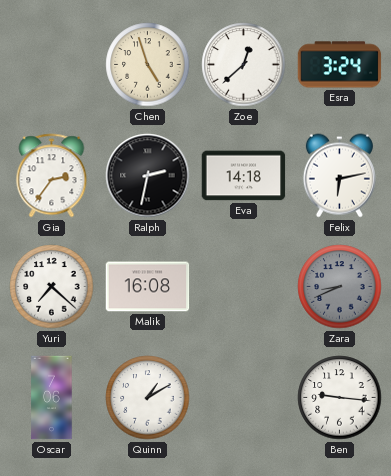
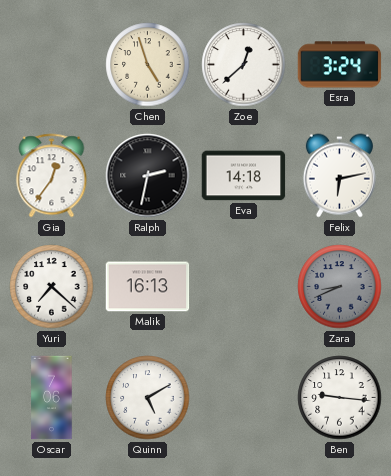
Gia: 2:36 -> 12:36
Malik: 16:08 -> 16:13
Quinn: 1:10 -> 5:10
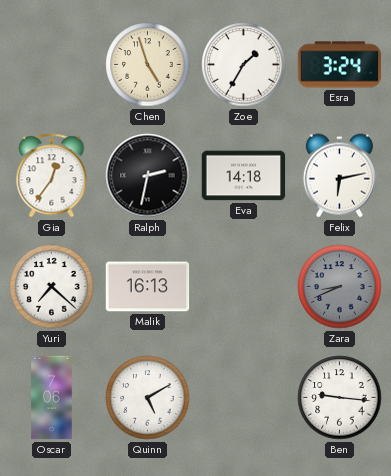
Zoe: 12:38 -> 1:35
